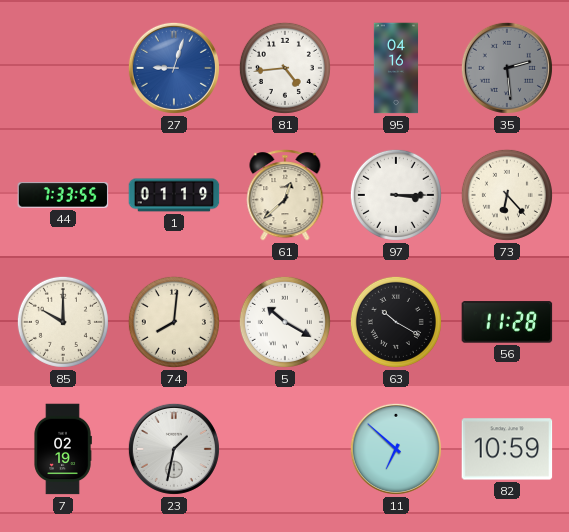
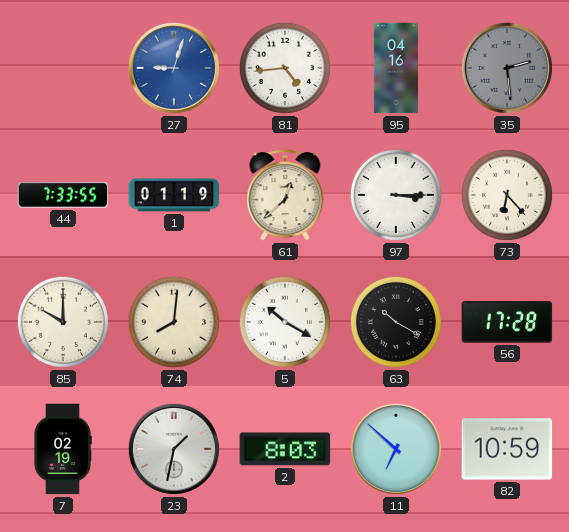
56: 11:28 -> 17:28
2: none -> 8:03
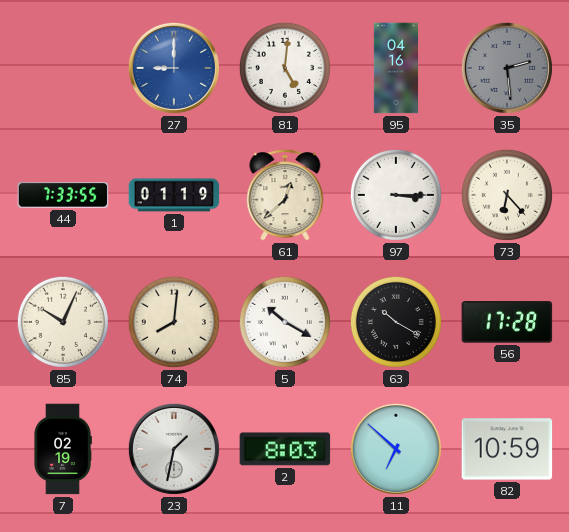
27: 9:03 -> 9:00
81: 4:44 -> 5:01
85: 10:00 -> 10:04
